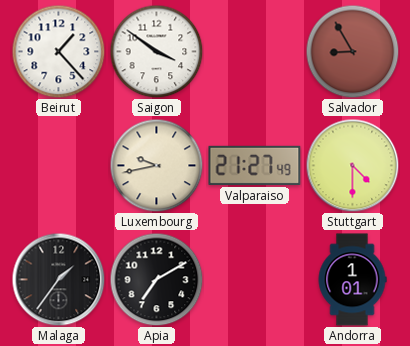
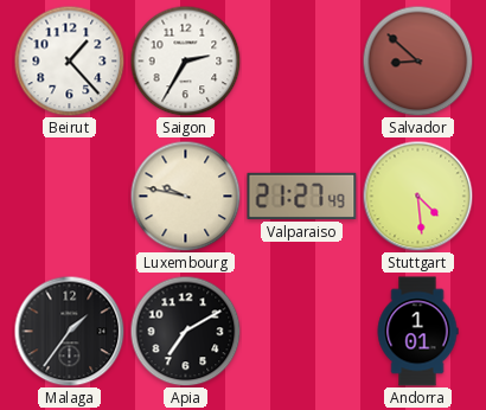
Saigon: 3:51 -> 2:35
Salvador: 8:55 -> 8:52
Luxembourg: 9:43 -> 9:47
Stuttgart: 4:30 -> 4:29
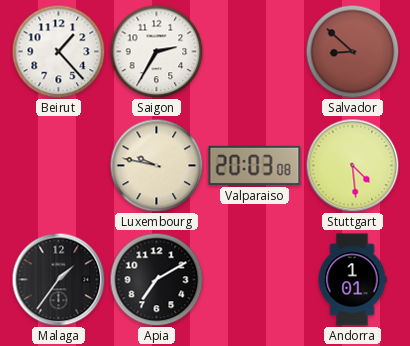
Valparaiso: 21:27 -> 20:03
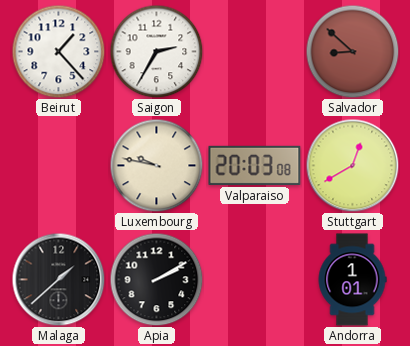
Stuttgart: 4:29 -> 12:40
Malaga: 1:36 -> 1:38
Apia: 7:10 -> 2:10
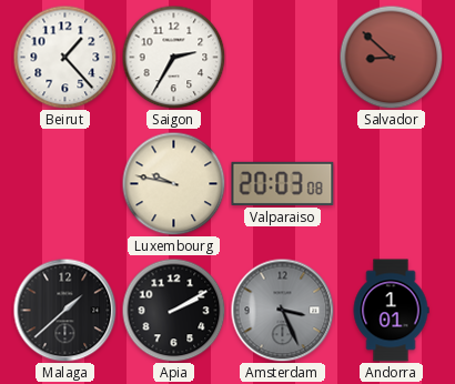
Stuttgart: 12:40 -> none
Amsterdam: none -> 3:26
